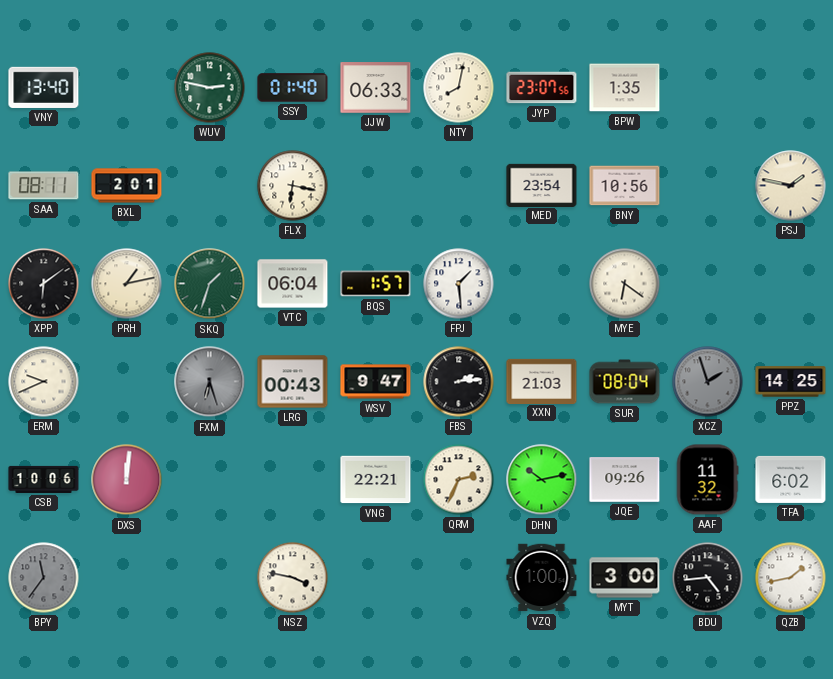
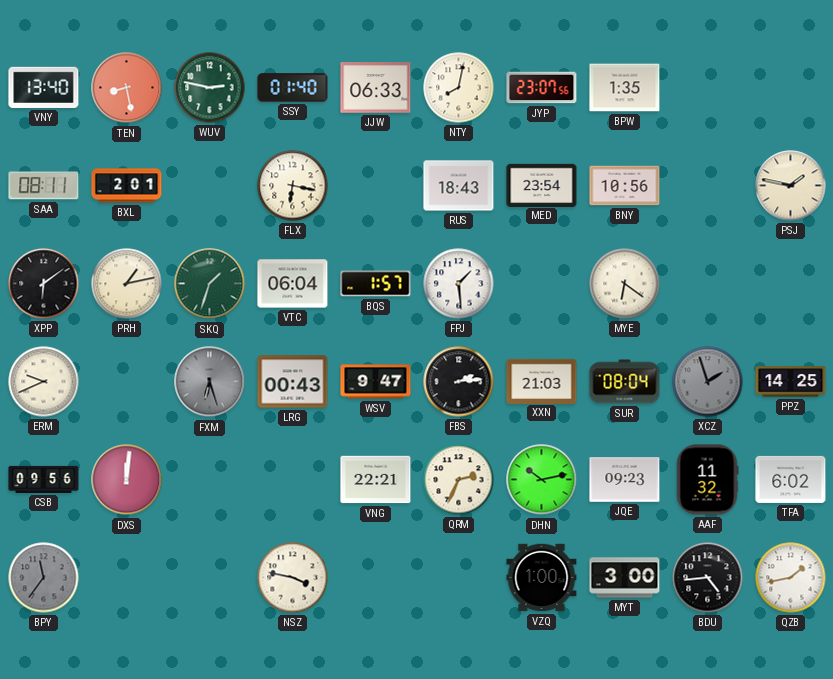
TEN: none -> 8:28
RUS: none -> 18:43
CSB: 10:06 -> 09:56
JQE: 09:26 -> 09:23
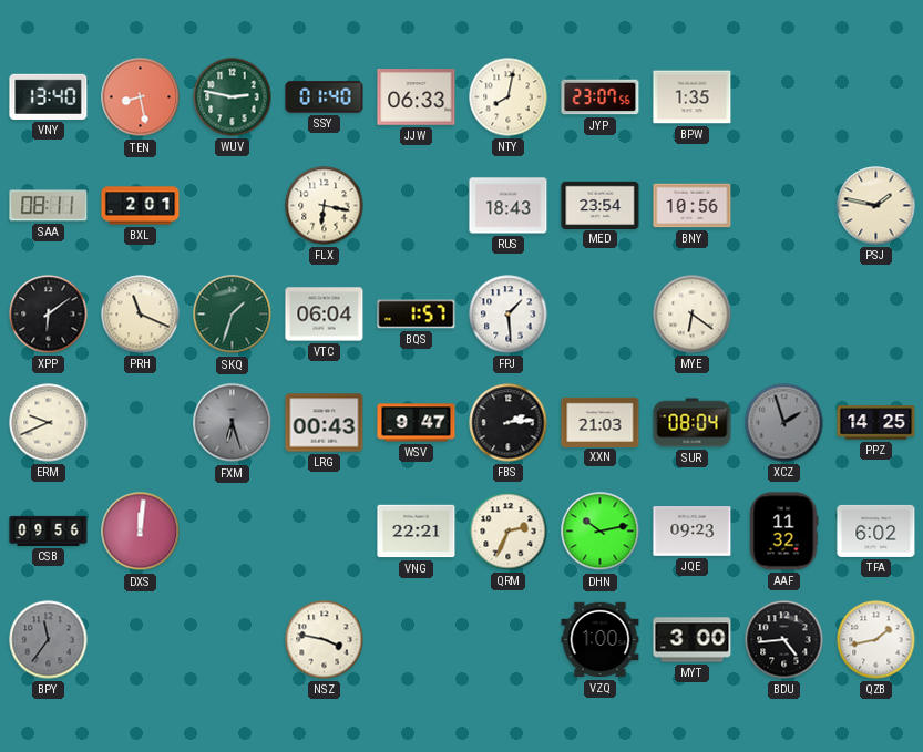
PRH: 1:13 -> 11:19
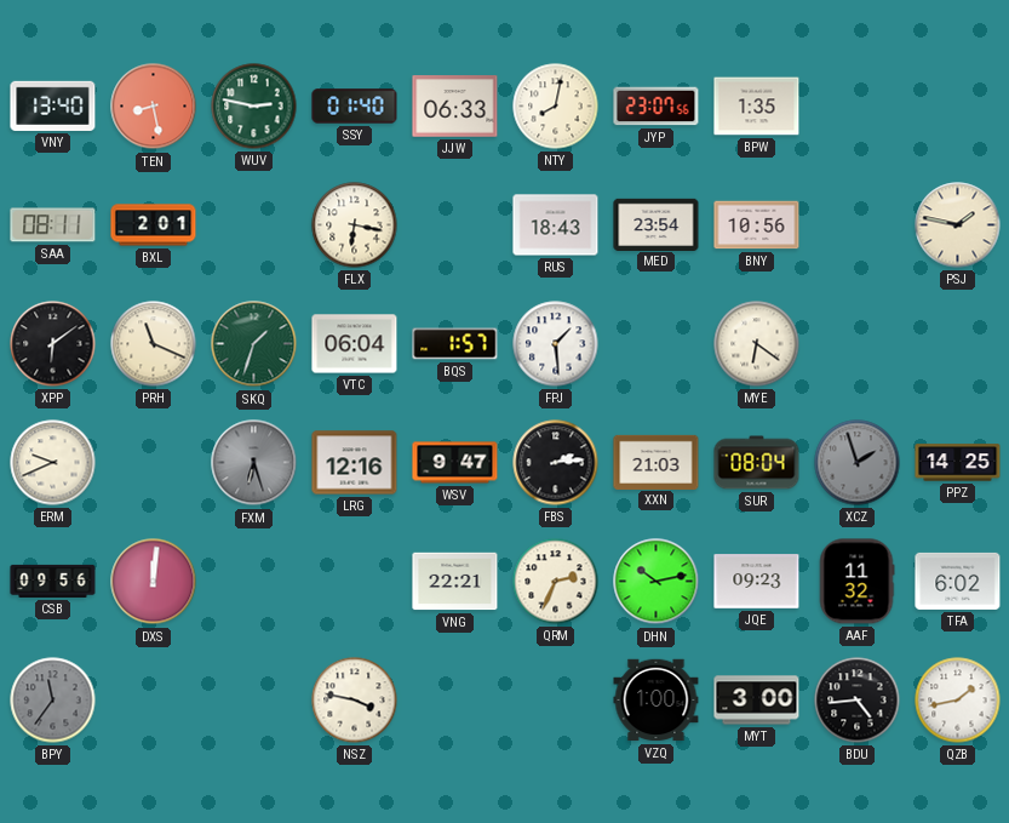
LRG: 00:43 -> 12:16
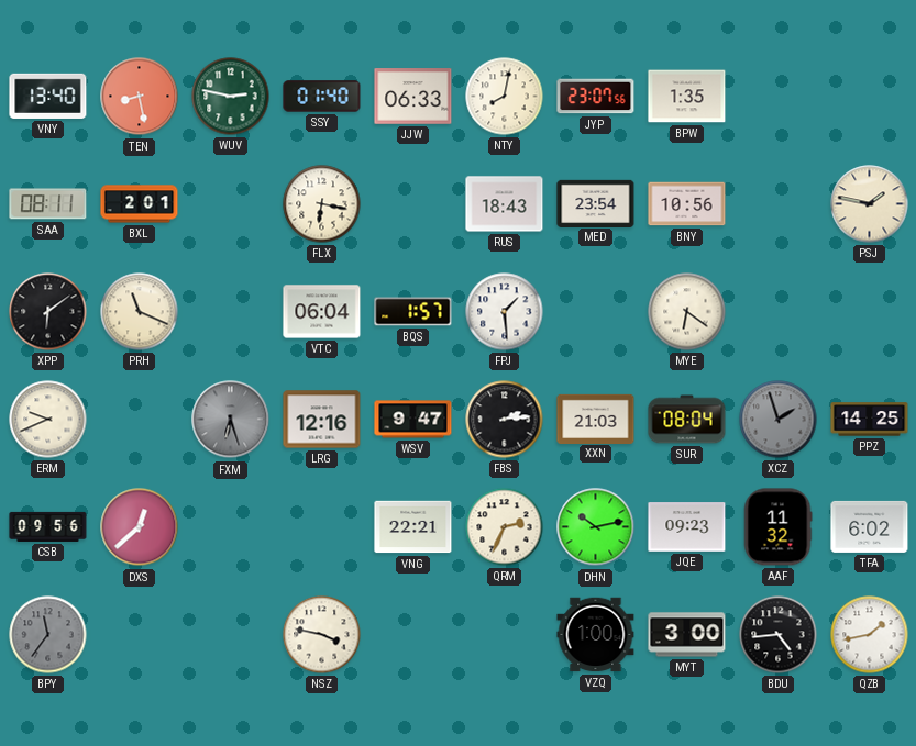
SKQ: 1:33 -> none
DXS: 12:01 -> 12:38
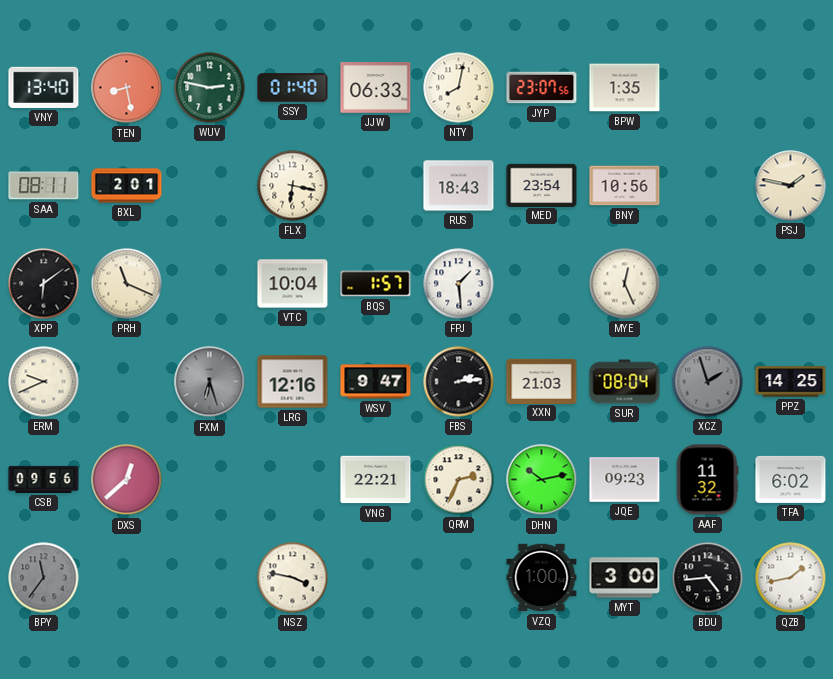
VTC: 06:04 -> 10:04
MYE: 6:21 -> 12:26
